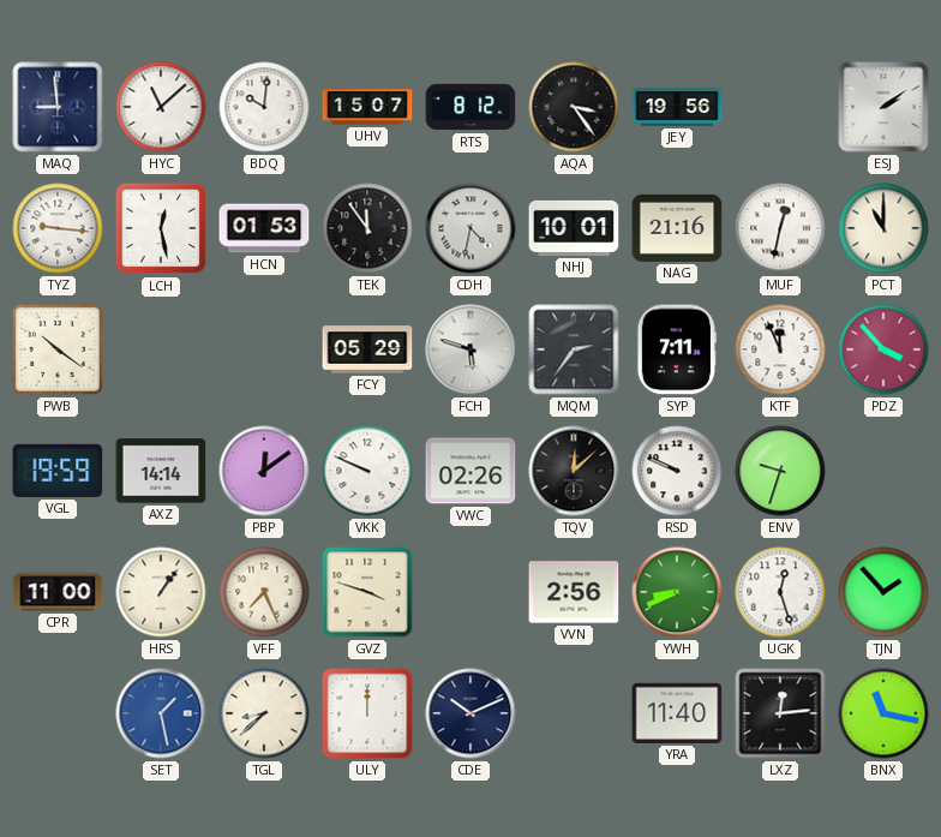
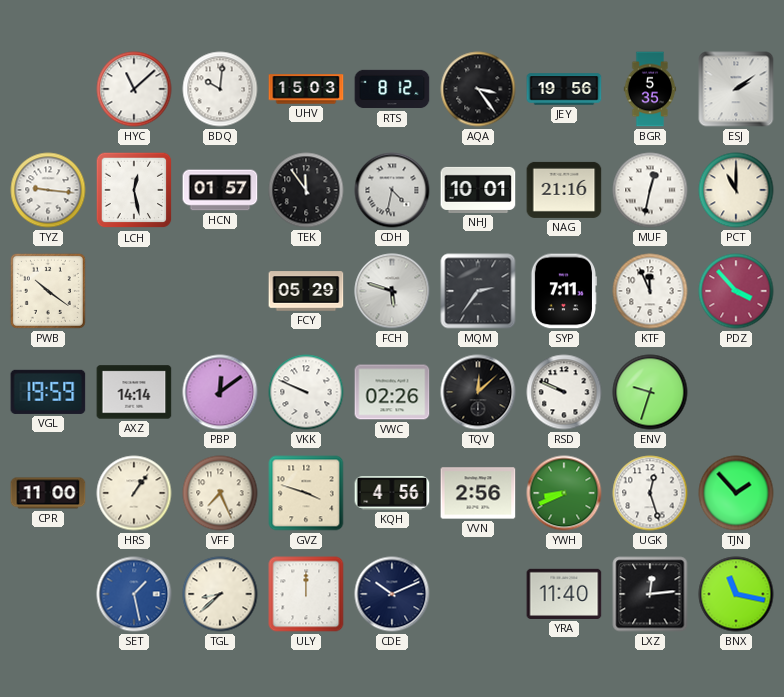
MAQ: 8:59 -> none
UHV: 15:07 -> 15:03
BGR: none -> 5:35
HCN: 01:53 -> 01:57
KQH: none -> 4:56
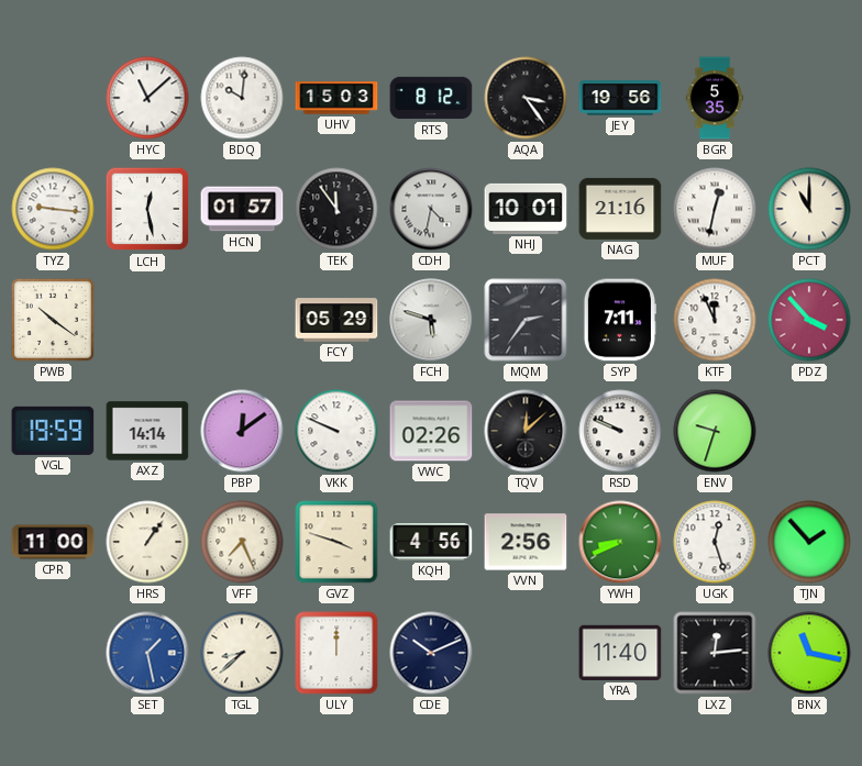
ESJ: 2:09 -> none
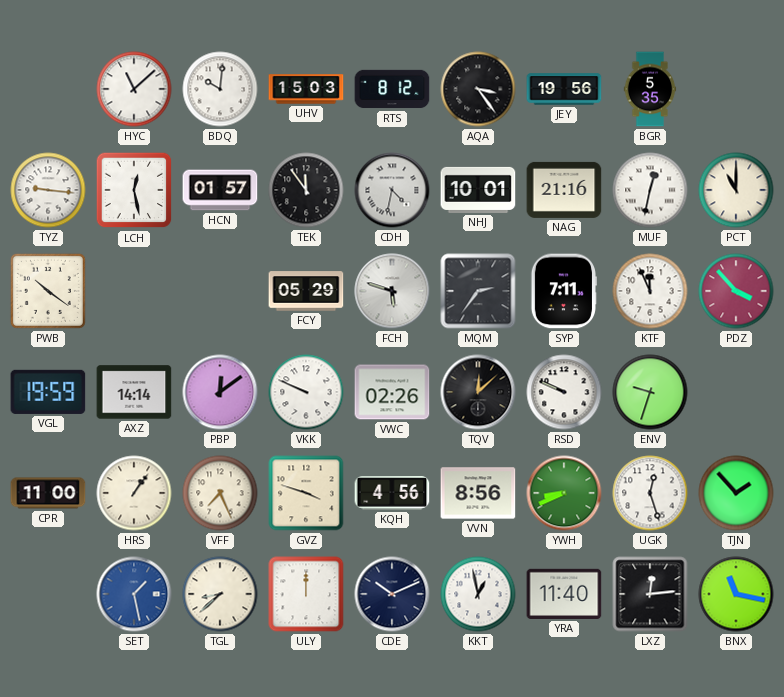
VVN: 2:56 -> 8:56
KKT: none -> 12:58
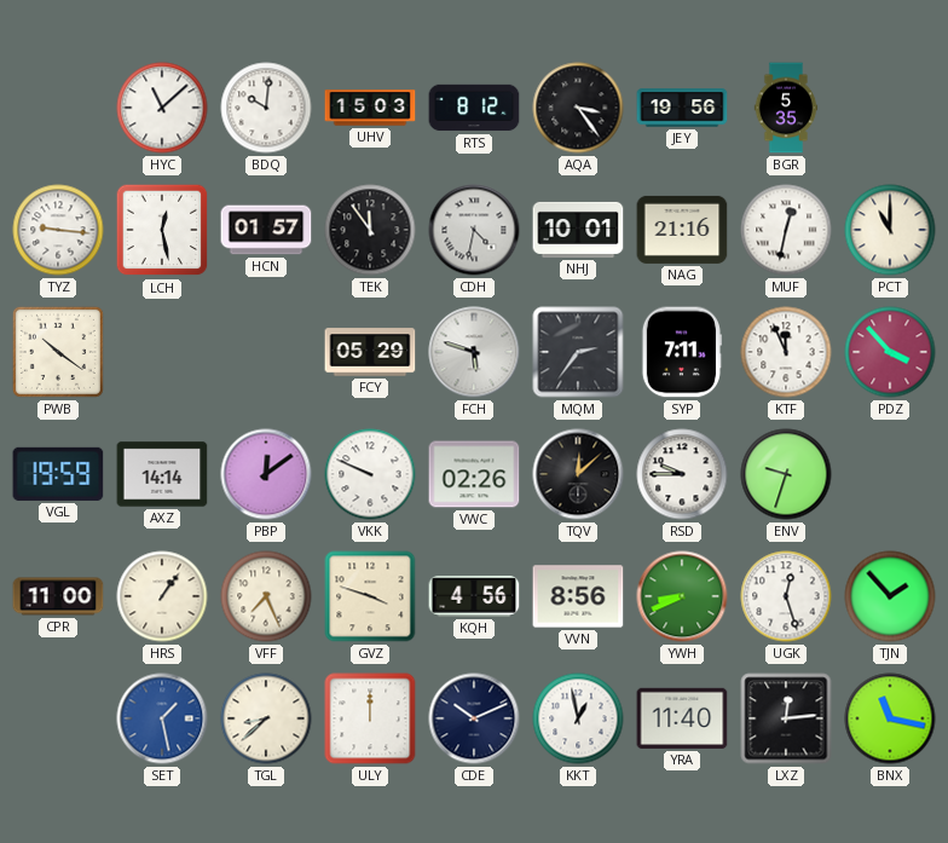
RSD: 9:49 -> 9:45
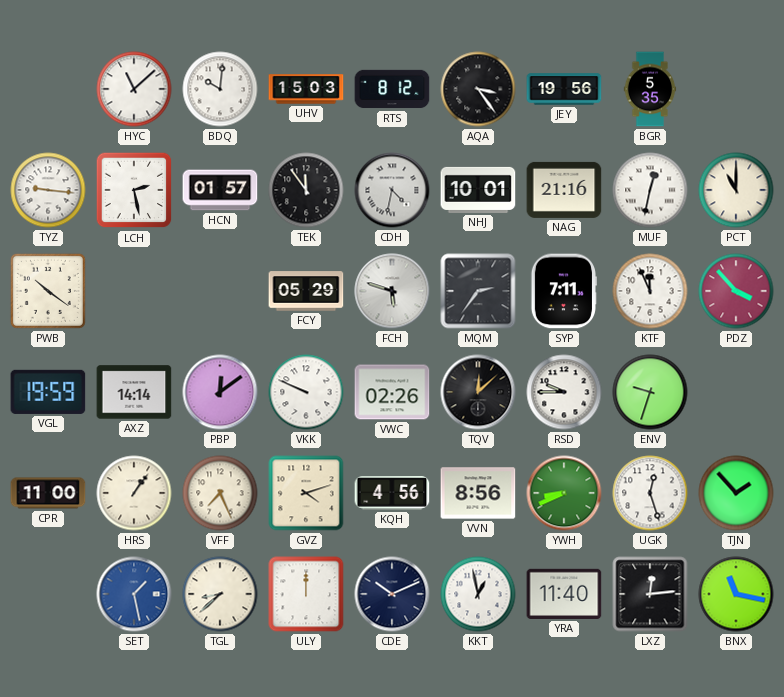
LCH: 12:28 -> 2:28
GVZ: 3:48 -> 4:12
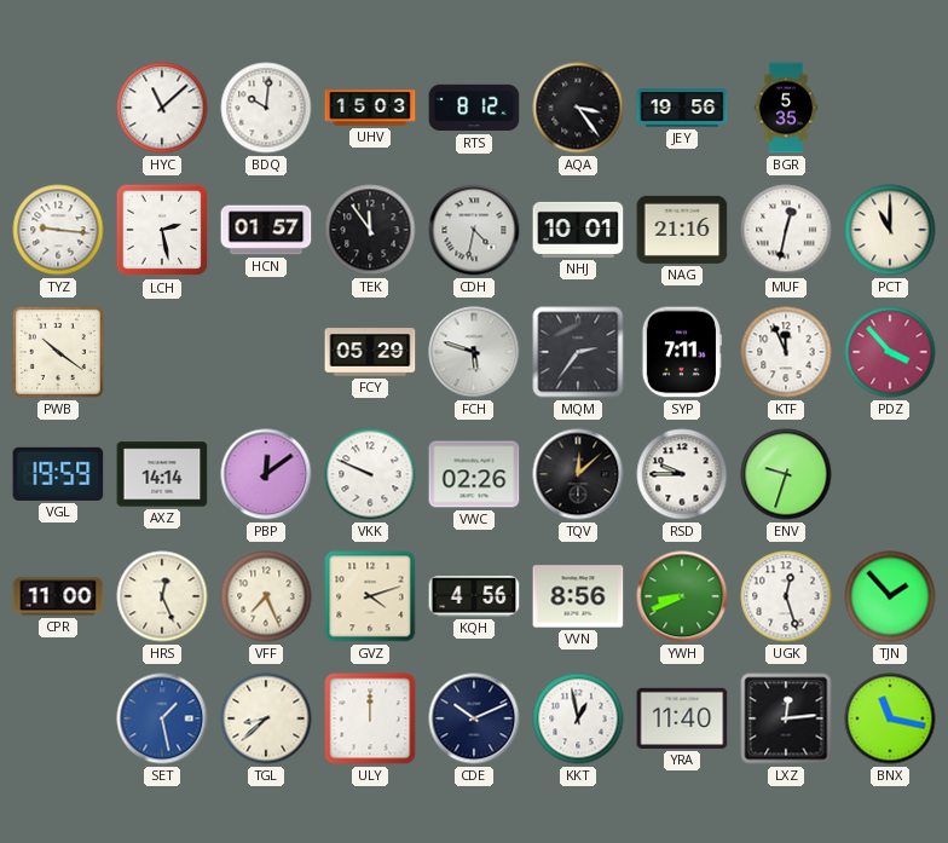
HRS: 1:06 -> 12:26
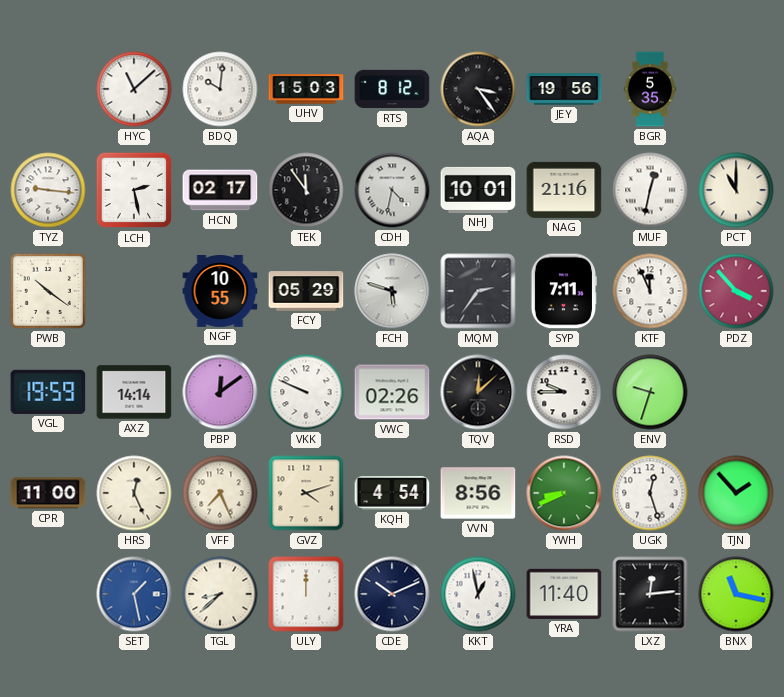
HCN: 01:57 -> 02:17
NGF: none -> 10:55
KQH: 4:56 -> 4:54
